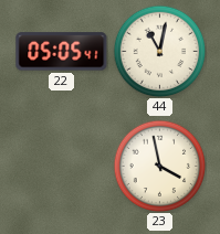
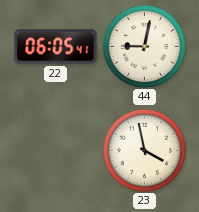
22: 05:05 -> 06:05
44: 11:02 -> 9:02
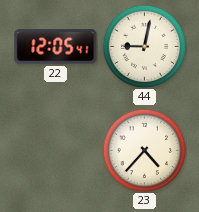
22: 06:05 -> 12:05
23: 3:58 -> 4:37
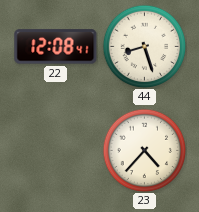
22: 12:05 -> 12:08
44: 9:02 -> 8:27
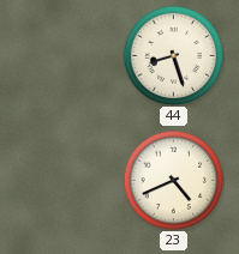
22: 12:08 -> none
23: 4:37 -> 4:41
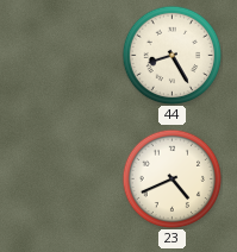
44: 8:27 -> 8:25
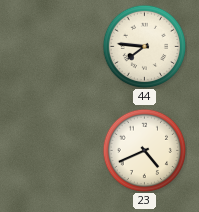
44: 8:25 -> 7:46
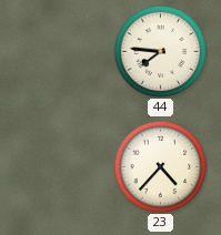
23: 4:41 -> 4:37
